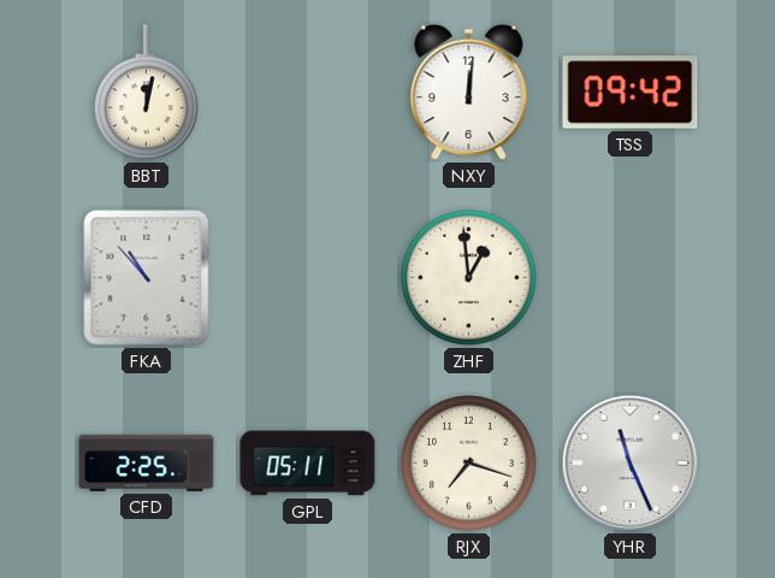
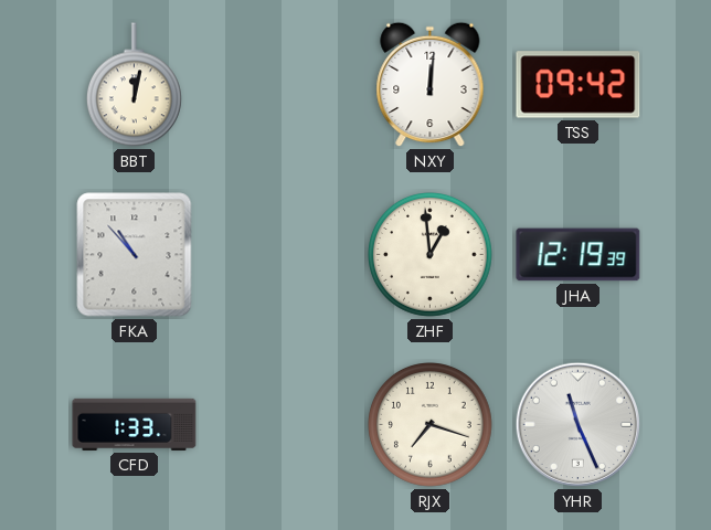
JHA: none -> 12:19
CFD: 2:25 -> 1:33
GPL: 05:11 -> none
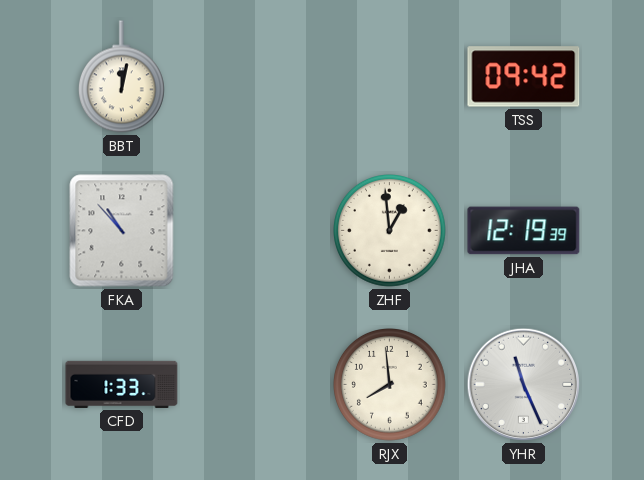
NXY: 12:01 -> none
RJX: 7:18 -> 7:59
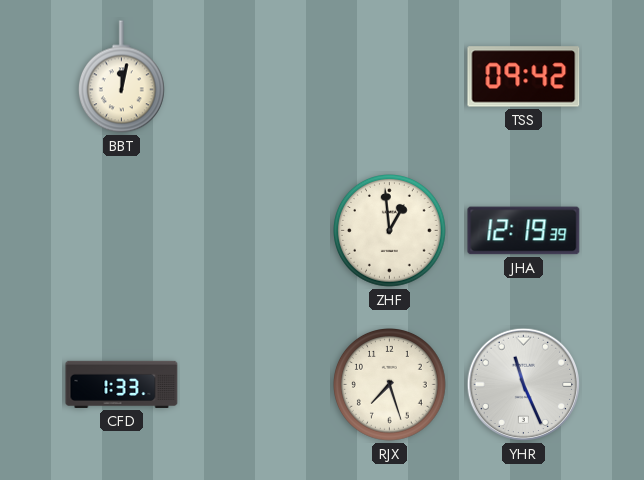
FKA: 10:53 -> none
RJX: 7:59 -> 7:27
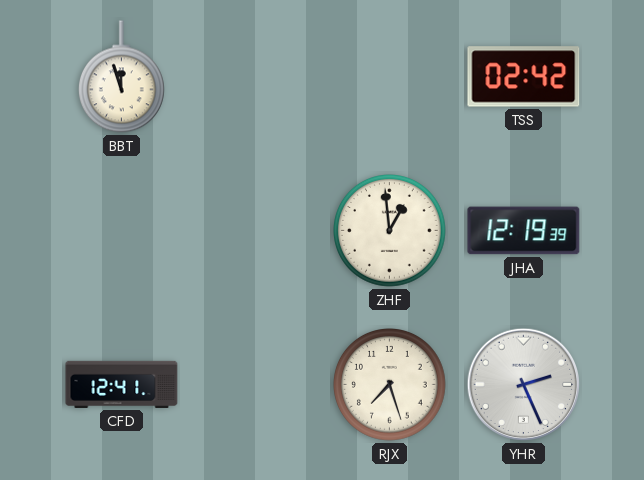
BBT: 12:02 -> 11:57
TSS: 09:42 -> 02:42
CFD: 1:33 -> 12:41
YHR: 11:26 -> 2:26
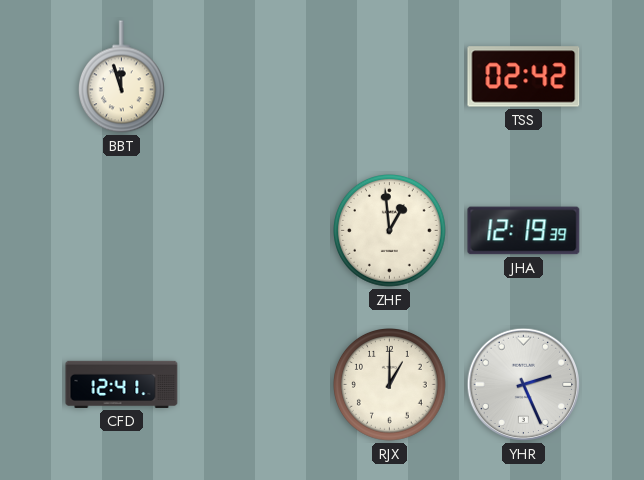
RJX: 7:27 -> 1:00
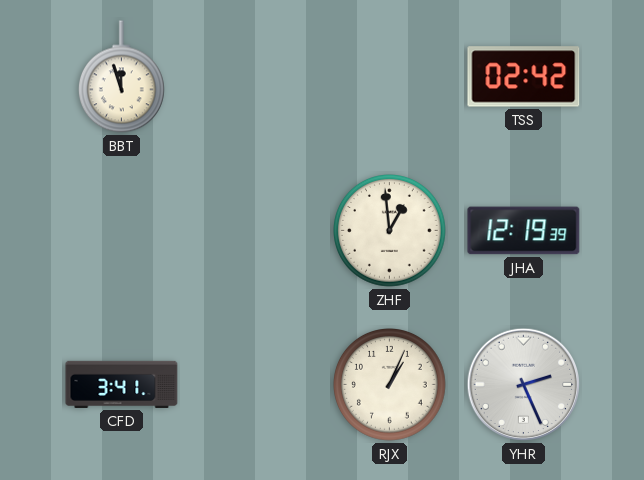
CFD: 12:41 -> 3:41
RJX: 1:00 -> 1:04
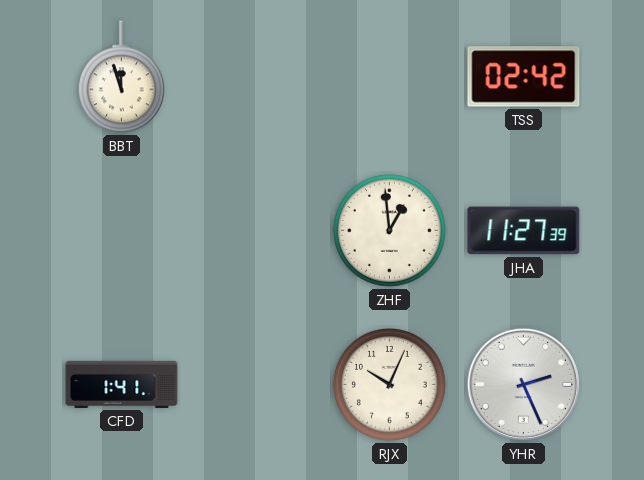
JHA: 12:19 -> 11:27
CFD: 3:41 -> 1:41
RJX: 1:04 -> 10:04
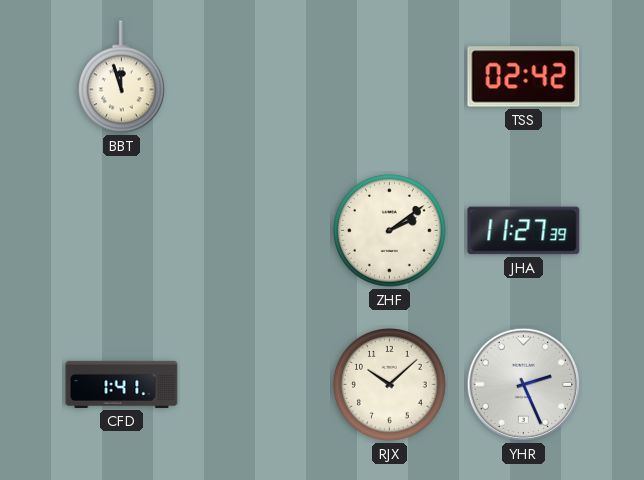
ZHF: 12:59 -> 2:09
RJX: 10:04 -> 10:08
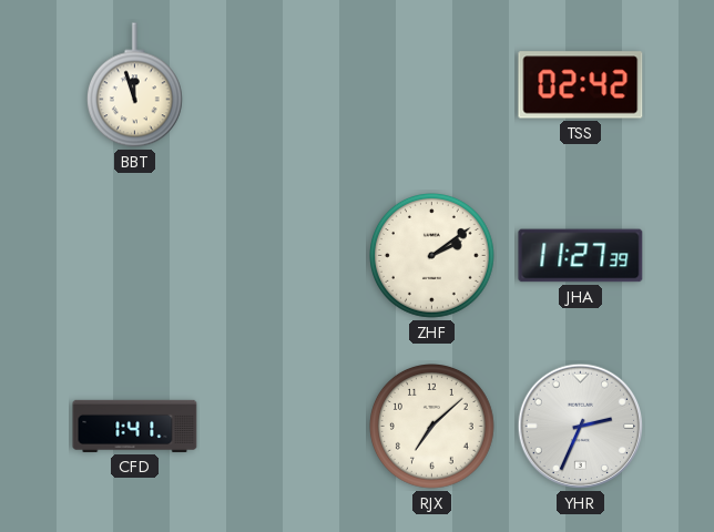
RJX: 10:08 -> 7:08
YHR: 2:26 -> 2:34
